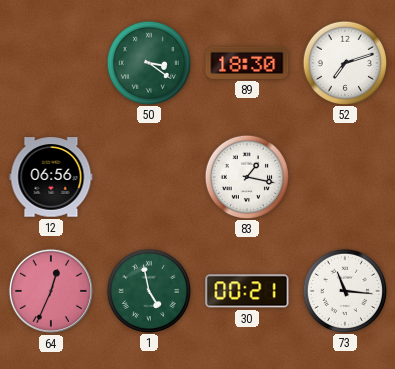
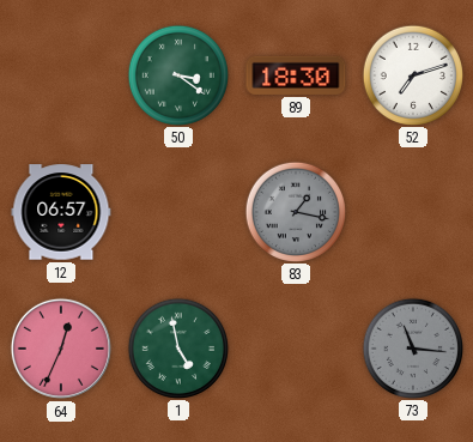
12: 06:56 -> 06:57
83 dial: white -> grey
30: 00:21 -> none
73 dial: white -> grey
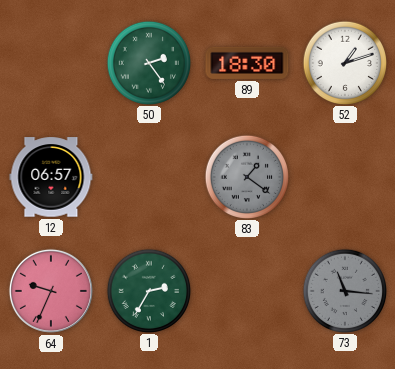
50: 3:21 -> 2:24
52: 7:12 -> 1:12
83: 1:17 -> 1:21
64: 12:34 -> 9:34
1: 4:58 -> 2:35
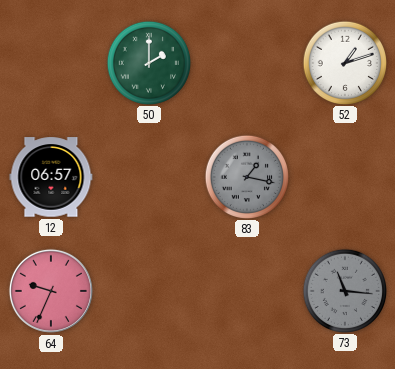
50: 2:24 -> 2:00
89: 18:30 -> none
83: 1:21 -> 1:17
1: 2:35 -> none
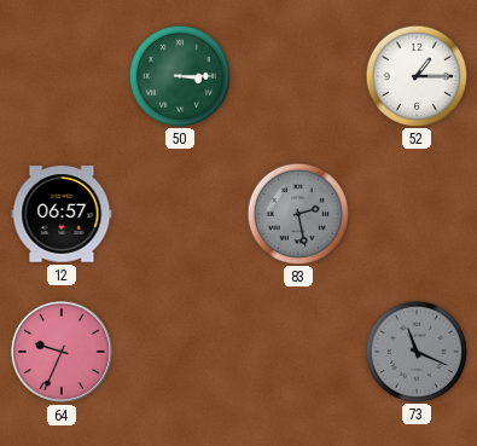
50: 2:00 -> 3:15
52: 1:12 -> 1:15
83: 1:17 -> 2:28
73: 11:16 -> 11:19
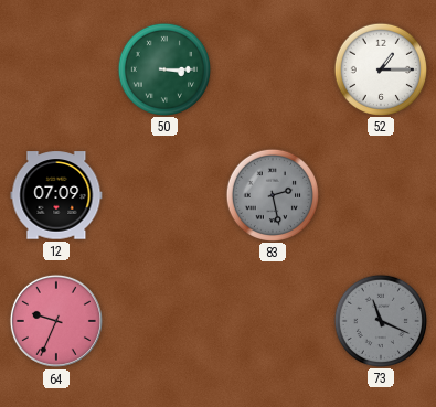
12: 06:57 -> 07:09
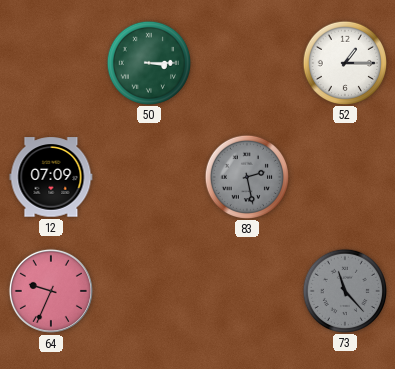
73: 11:19 -> 11:23
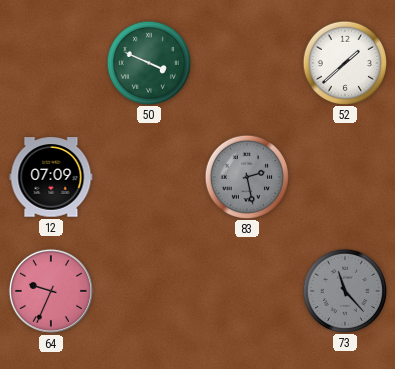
50: 3:15 -> 3:49
52: 1:15 -> 1:38
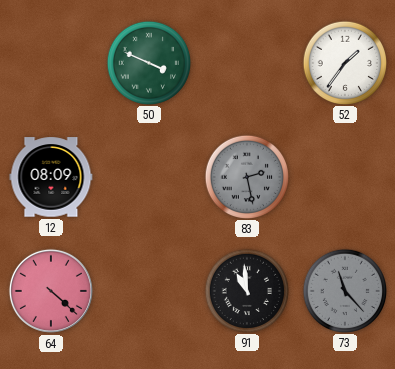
52: 1:38 -> 1:36
12: 07:09 -> 08:09
64: 9:34 -> 4:22
91: none -> 10:59
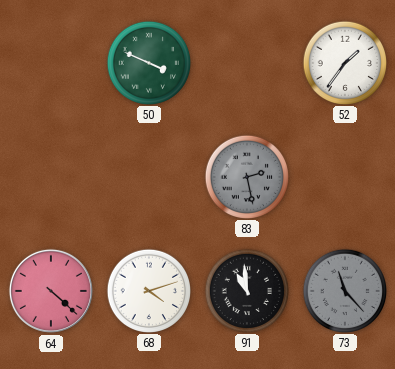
12: 08:09 -> none
68: none -> 4:12
